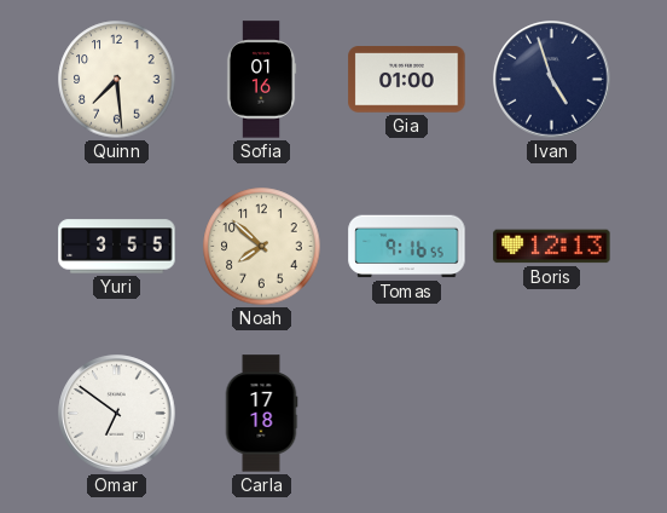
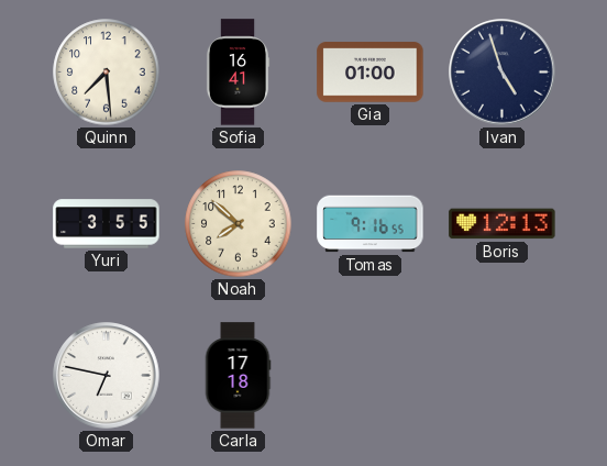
Sofia: 01:16 -> 16:41
Omar: 6:51 -> 6:47
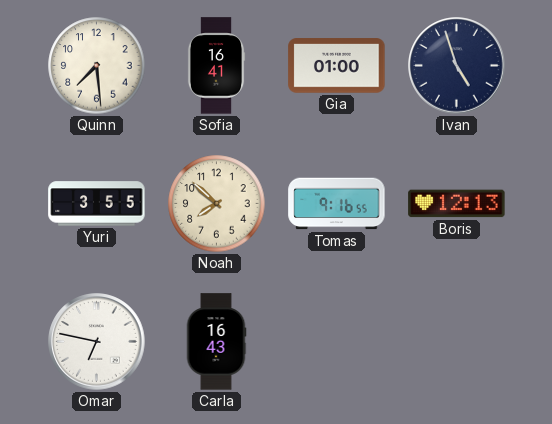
Carla: 17:18 -> 16:43
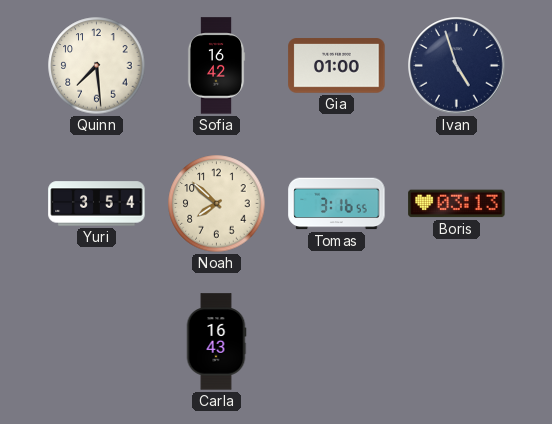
Sofia: 16:41 -> 16:42
Yuri: 3:55 -> 3:54
Tomas: 9:16 -> 3:16
Boris: 12:13 -> 03:13
Omar: 6:47 -> none
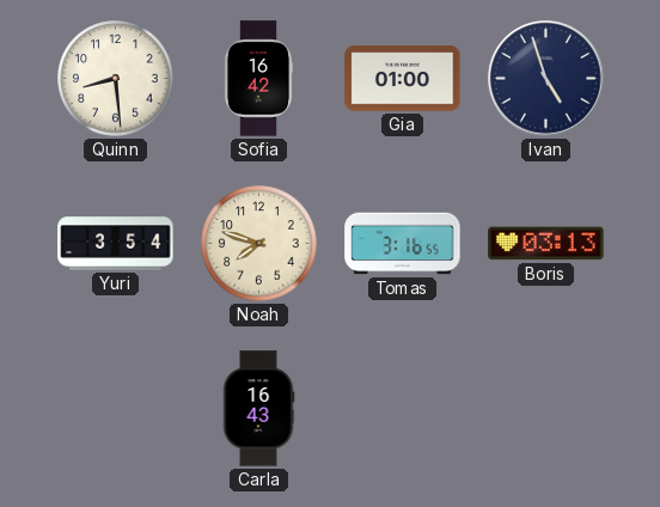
Quinn: 7:29 -> 8:29
Noah: 7:52 -> 7:48
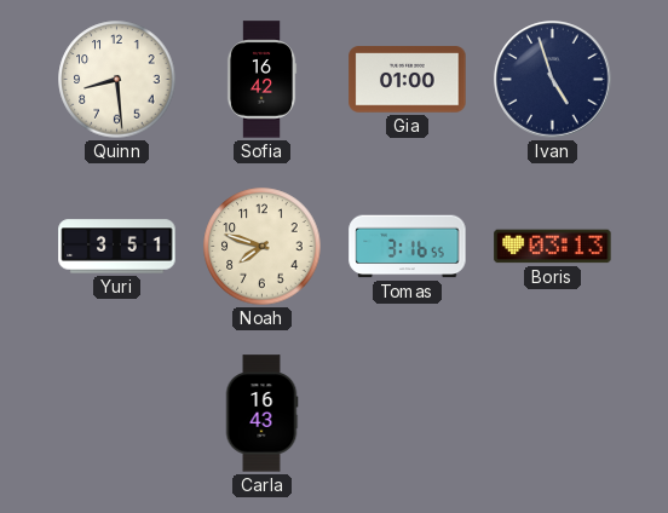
Yuri: 3:54 -> 3:51
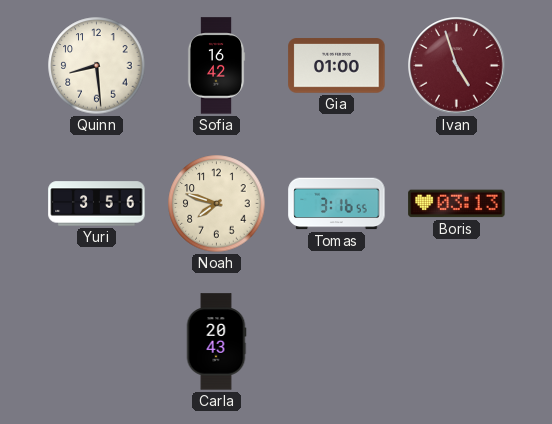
Ivan dial: navy -> burgundy
Yuri: 3:51 -> 3:56
Carla: 16:43 -> 20:43
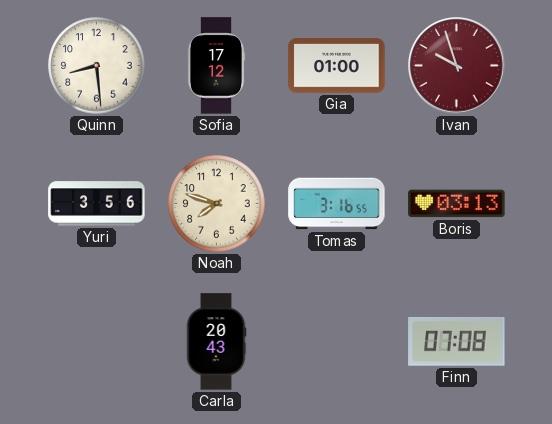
Sofia: 16:42 -> 17:12
Ivan: 4:57 -> 9:57
Finn: none -> 07:08
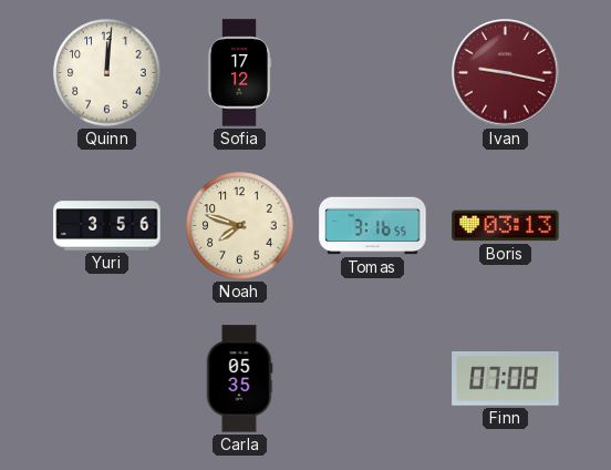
Quinn: 8:29 -> 12:01
Gia: 01:00 -> none
Ivan: 9:57 -> 9:17
Carla: 20:43 -> 05:35
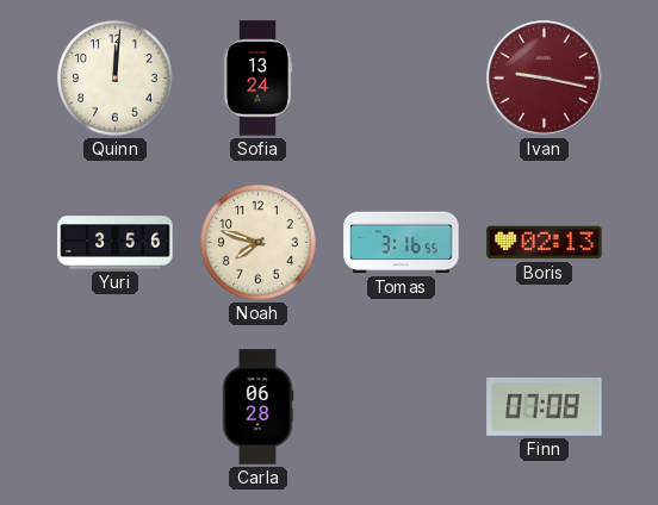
Sofia: 17:12 -> 13:24
Boris: 03:13 -> 02:13
Carla: 05:35 -> 06:28
